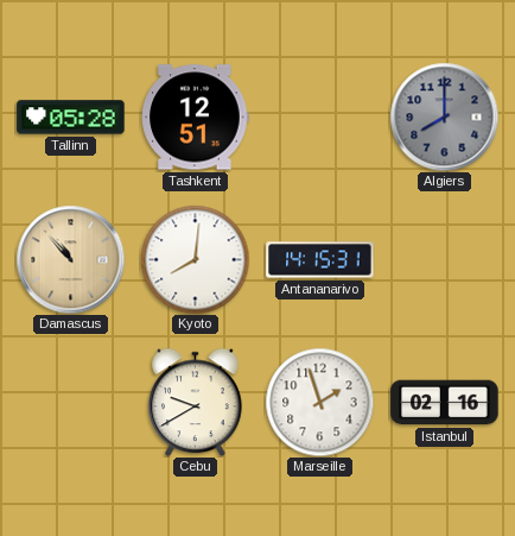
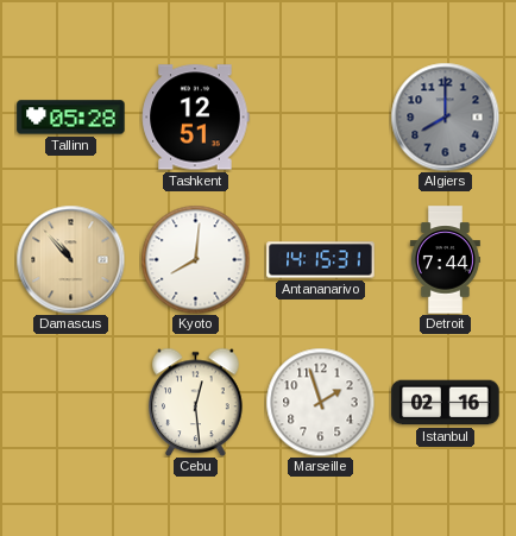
Detroit: none -> 7:44
Cebu: 9:40 -> 12:29
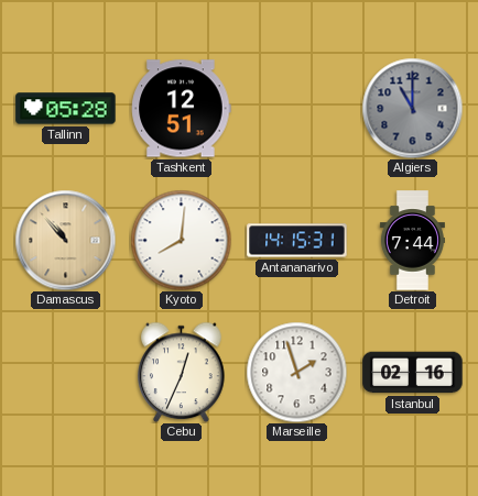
Algiers: 8:00 -> 11:00
Cebu: 12:29 -> 12:34
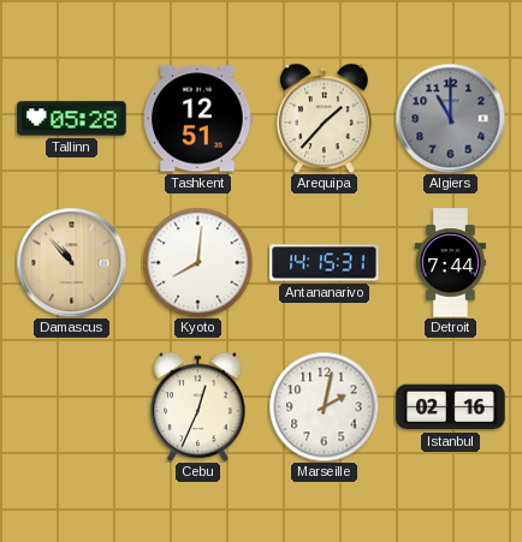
Arequipa: none -> 1:37
Marseille: 1:57 -> 2:02
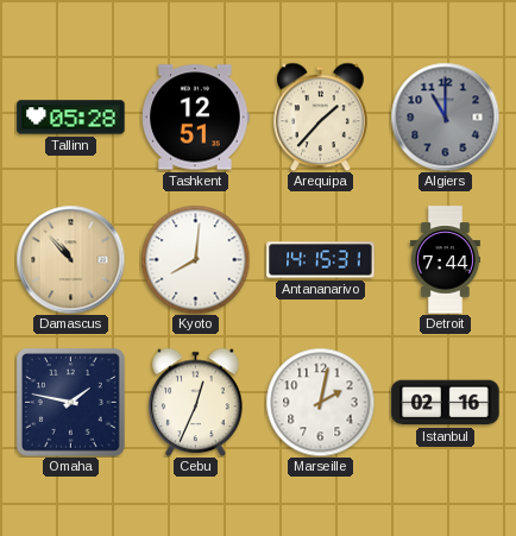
Omaha: none -> 1:47
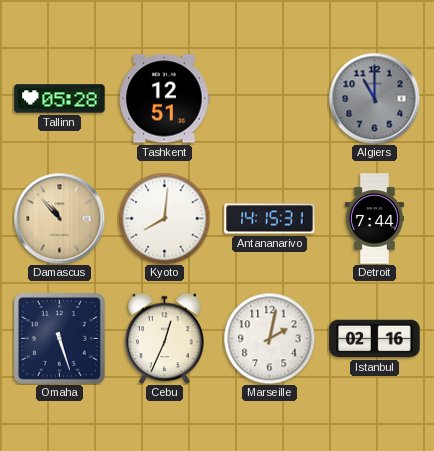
Arequipa: 1:37 -> none
Omaha: 1:47 -> 5:27
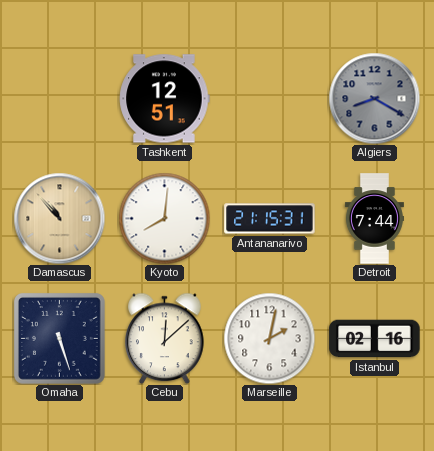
Tallinn: 05:28 -> none
Algiers: 11:00 -> 8:20
Antananarivo: 14:15 -> 21:15
Cebu: 12:34 -> 12:08
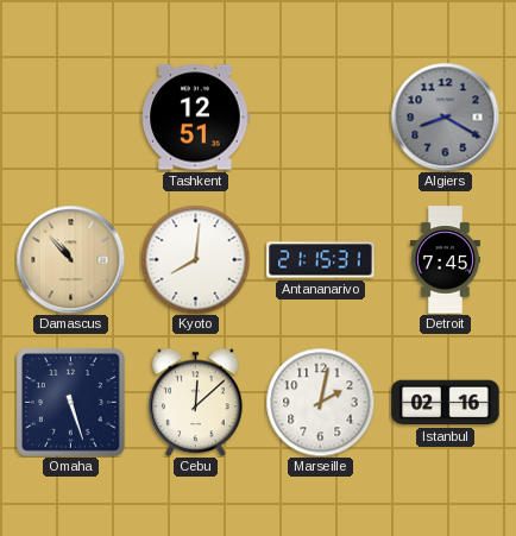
Detroit: 7:44 -> 7:45
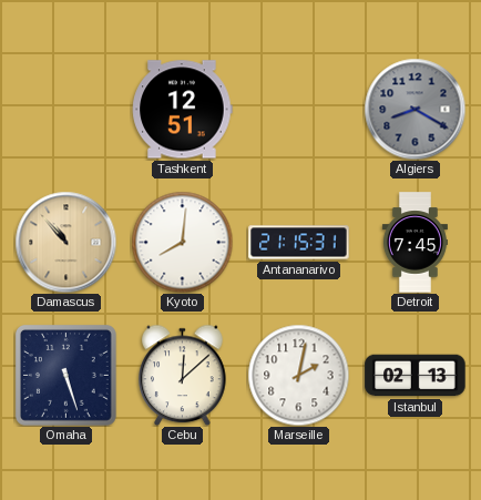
Istanbul: 02:16 -> 02:13
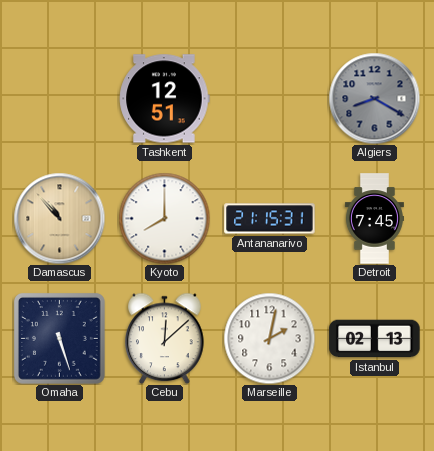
Kyoto: 8:01 -> 8:00
